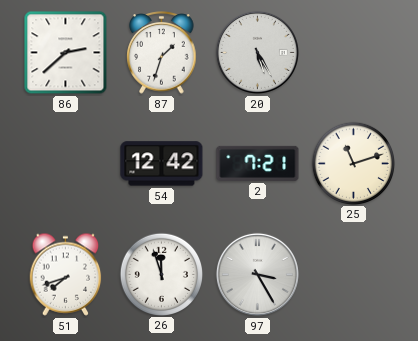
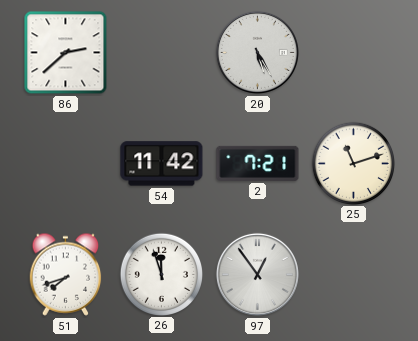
87: 1:33 -> none
54: 12:42 -> 11:42
97: 3:25 -> 12:54
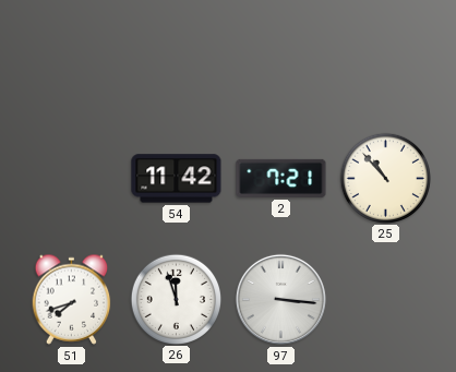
86: 2:38 -> none
20: 5:25 -> none
25: 11:12 -> 10:53
97: 12:54 -> 3:16
